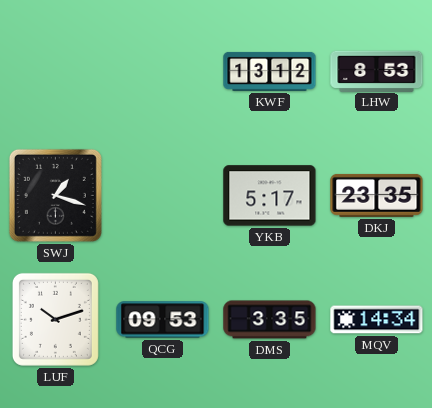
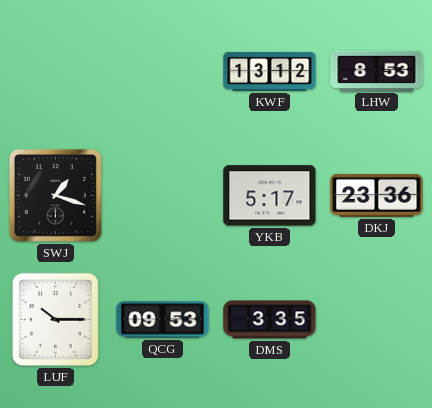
DKJ: 23:35 -> 23:36
LUF: 10:12 -> 10:15
MQV: 14:34 -> none
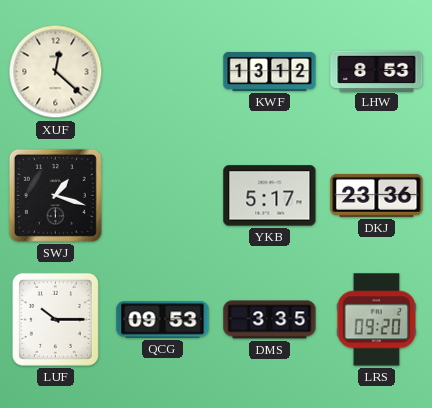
XUF: none -> 12:22
LRS: none -> 09:20
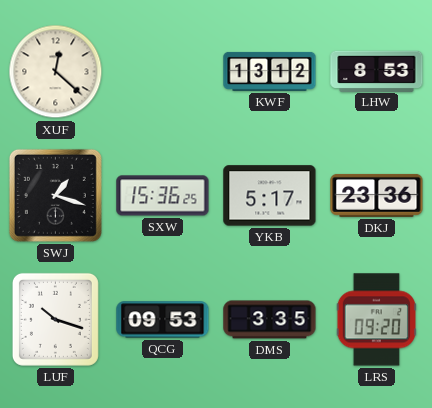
SXW: none -> 15:36
LUF: 10:15 -> 10:18
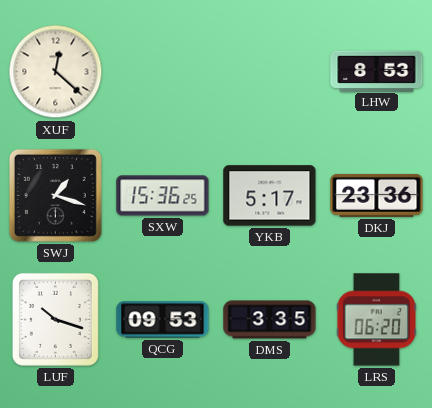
KWF: 13:12 -> none
LRS: 09:20 -> 06:20
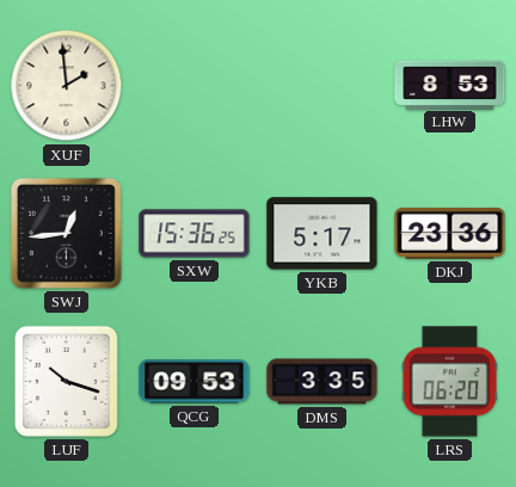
XUF: 12:22 -> 1:59
SWJ: 1:18 -> 12:44
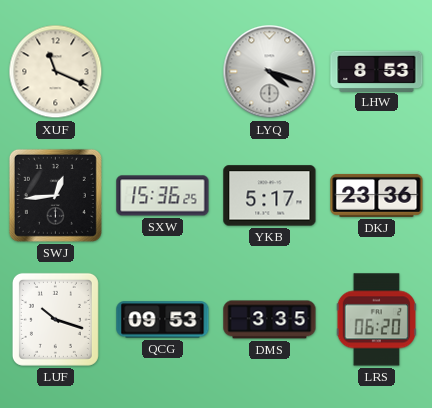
XUF: 1:59 -> 11:19
LYQ: none -> 4:18
